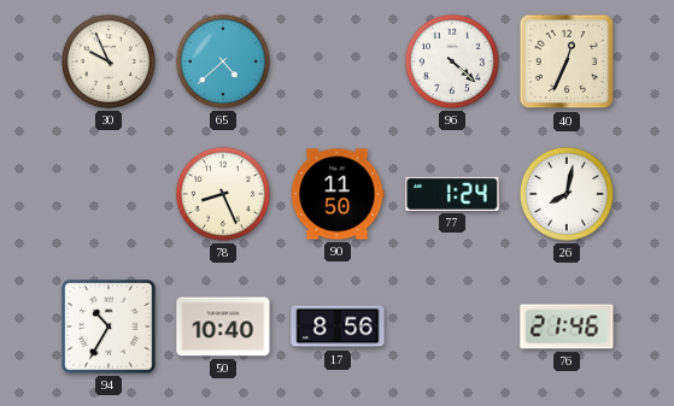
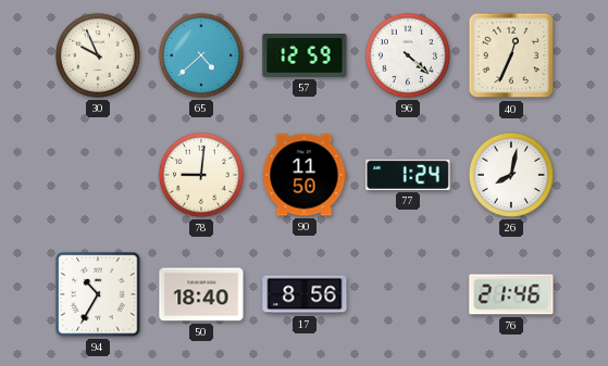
57: none -> 12:59
78: 8:26 -> 9:01
50: 10:40 -> 18:40
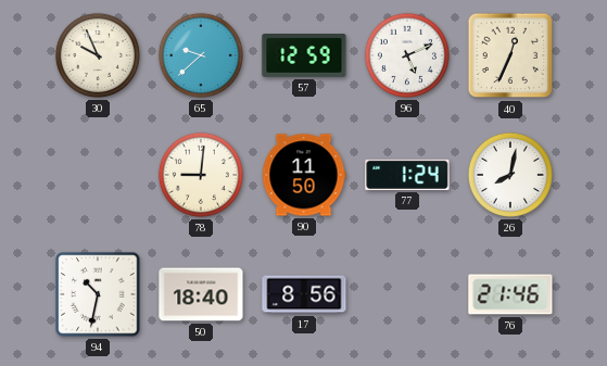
65: 4:38 -> 9:38
96: 4:22 -> 5:11
94: 10:35 -> 10:32
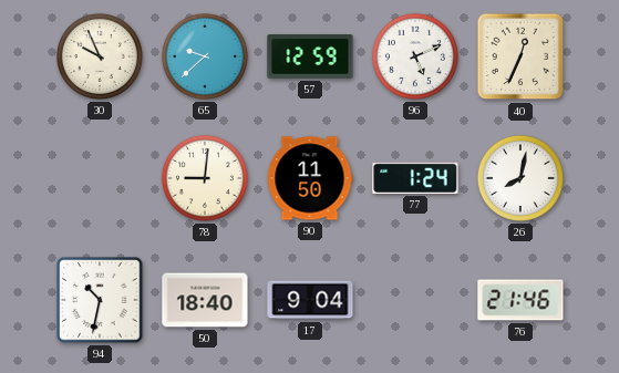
17: 8:56 -> 9:04
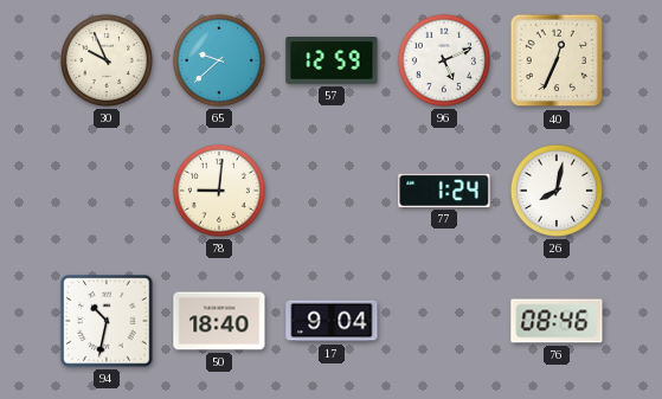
90: 11:50 -> none
76: 21:46 -> 08:46
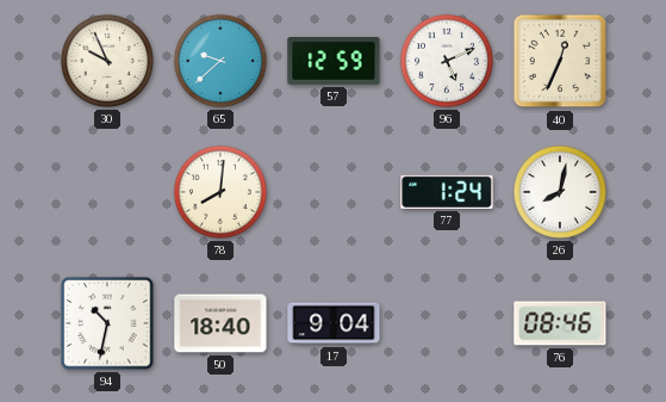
78: 9:01 -> 8:01
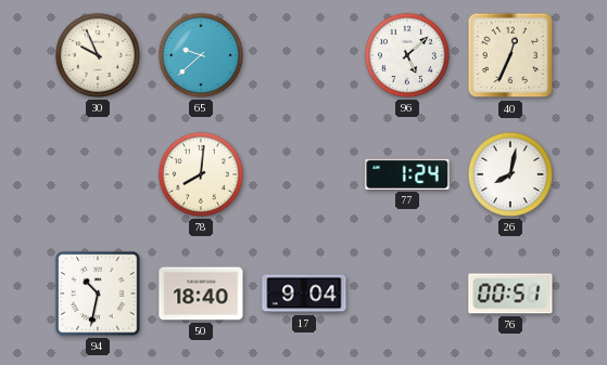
57: 12:59 -> none
96: 5:11 -> 5:08
76: 08:46 -> 00:51
